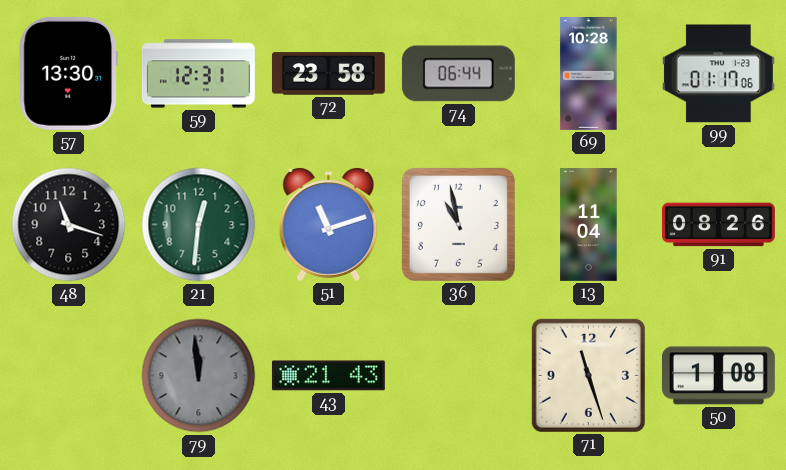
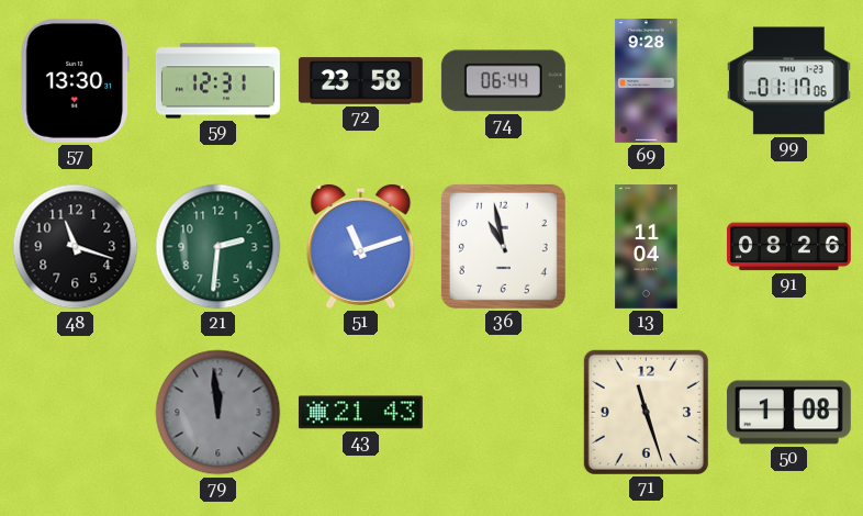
69: 10:28 -> 9:28
21: 12:31 -> 2:31
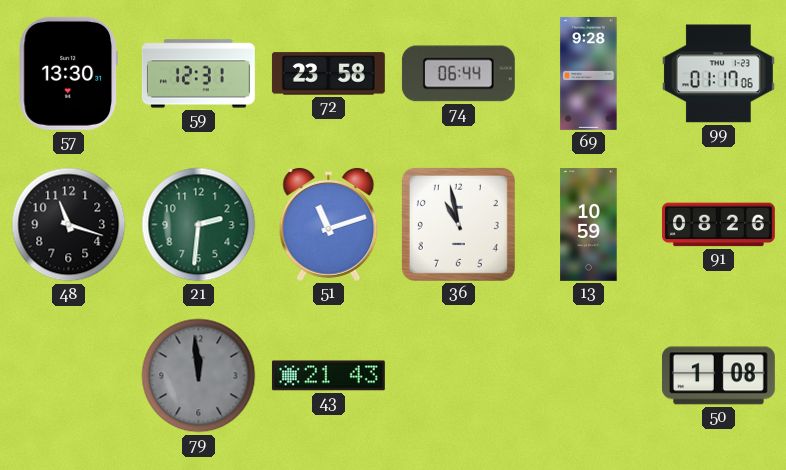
13: 11:04 -> 10:59
71: 11:27 -> none
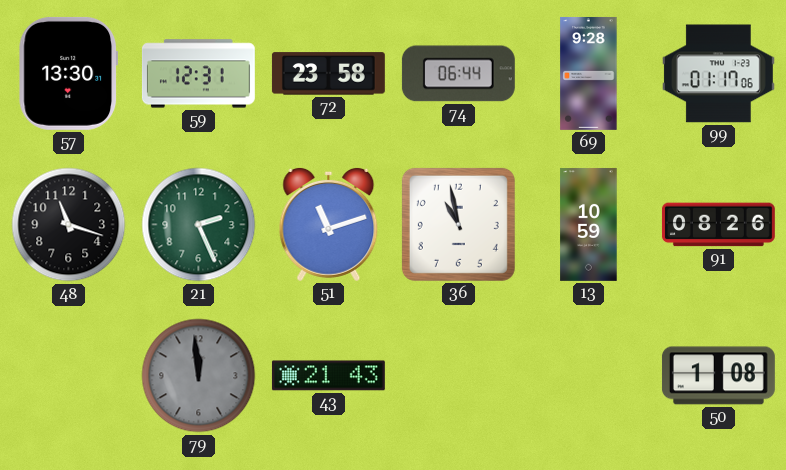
21: 2:31 -> 2:26
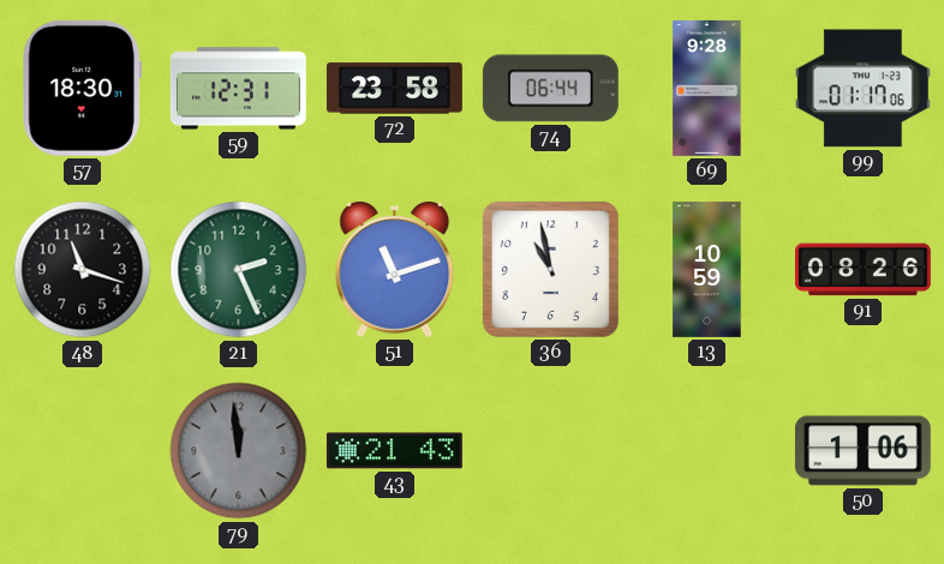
57: 13:30 -> 18:30
50: 1:08 -> 1:06
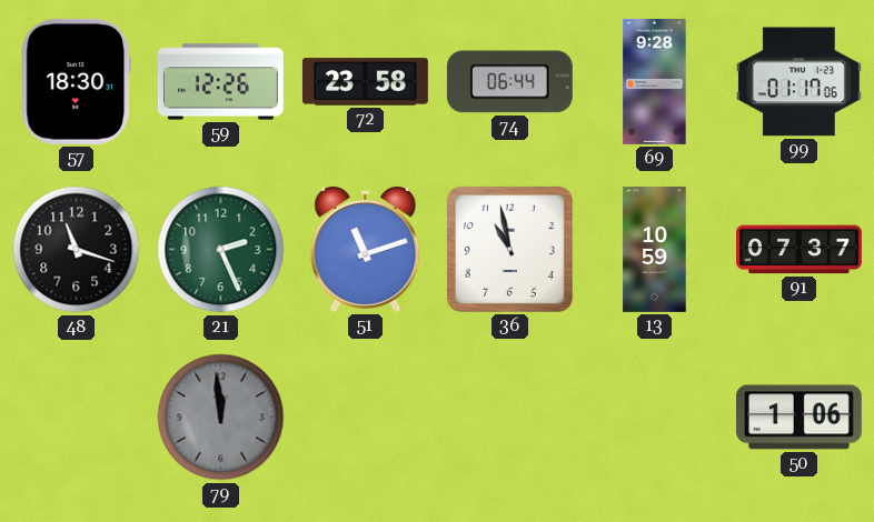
59: 12:31 -> 12:26
91: 08:26 -> 07:37
43: 21:43 -> none
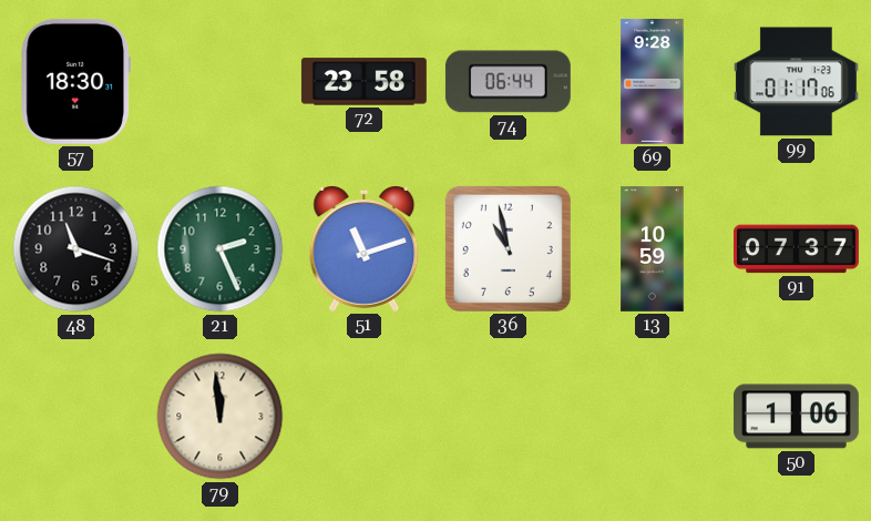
59: 12:26 -> none
79 dial: grey -> cream
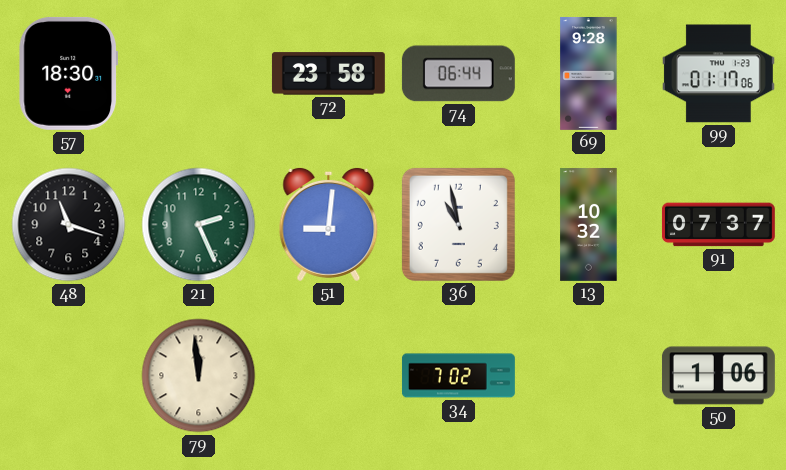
51: 11:12 -> 9:01
13: 10:59 -> 10:32
34: none -> 7:02
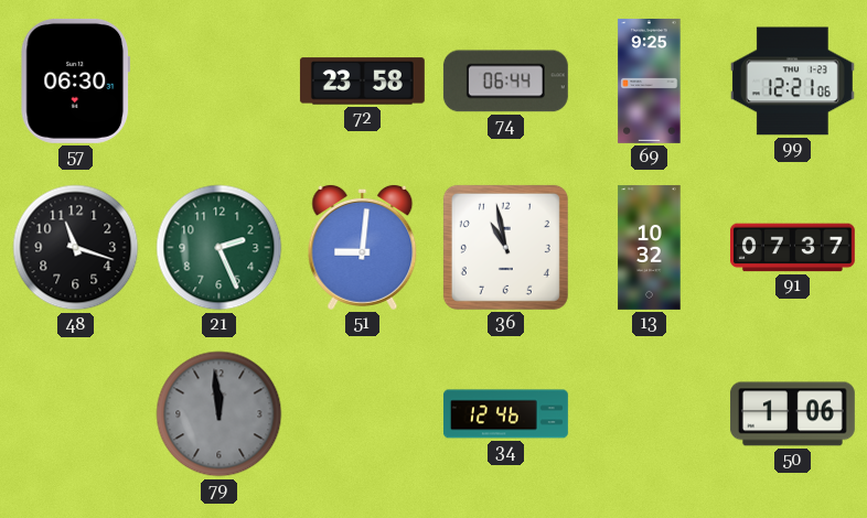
57: 18:30 -> 06:30
69: 9:28 -> 9:25
99: 01:17 -> 12:21
79 dial: cream -> grey
34: 7:02 -> 12:46
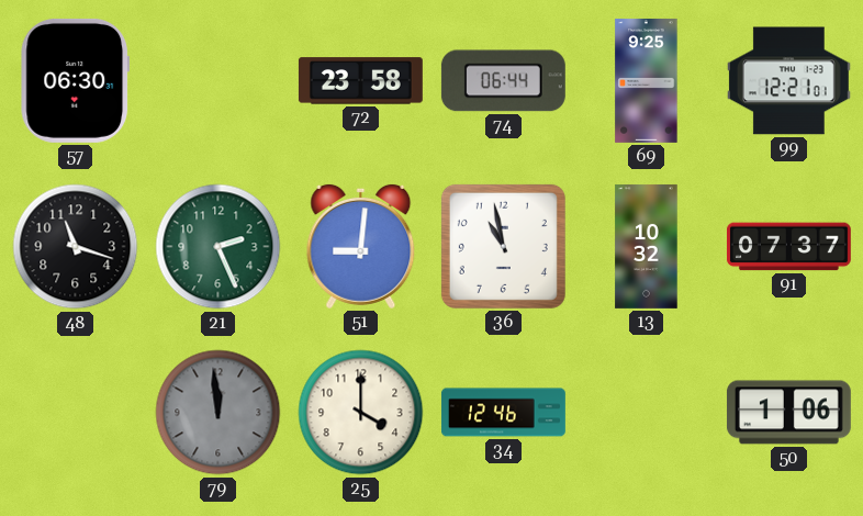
99: 12:21:06 -> 12:21:01
25: none -> 4:00
